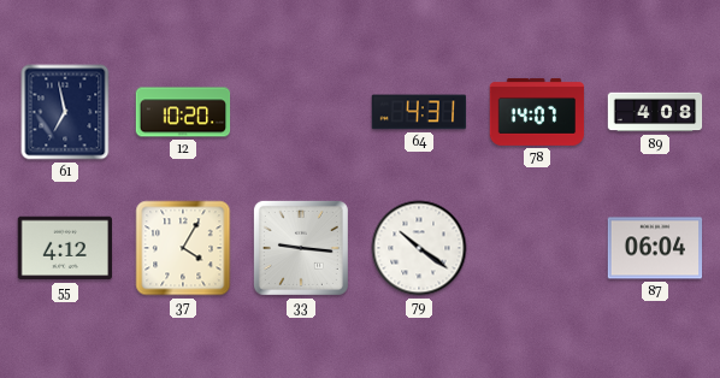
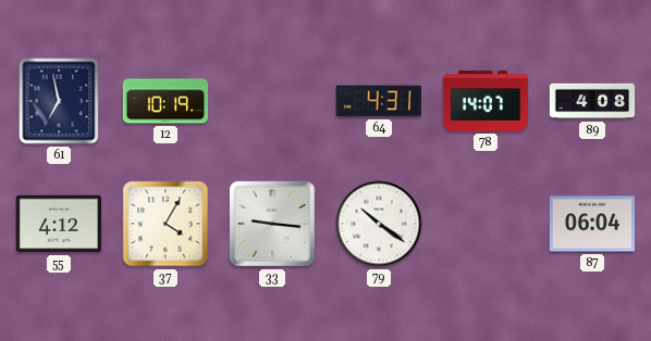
12: 10:20 -> 10:19
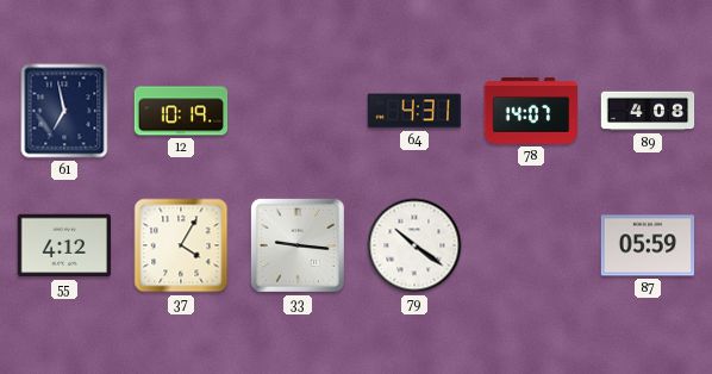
87: 06:04 -> 05:59
